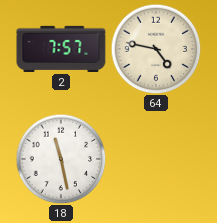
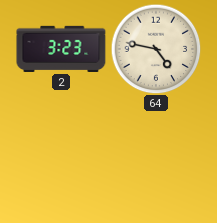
2: 7:57 -> 3:23
18: 11:28 -> none
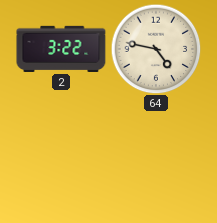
2: 3:23 -> 3:22
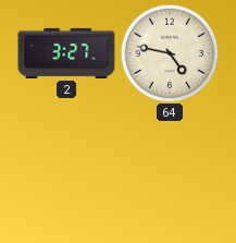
2: 3:22 -> 3:27
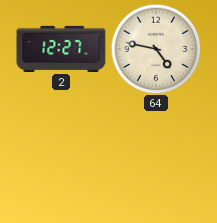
2: 3:27 -> 12:27
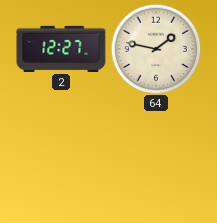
64: 4:47 -> 1:47
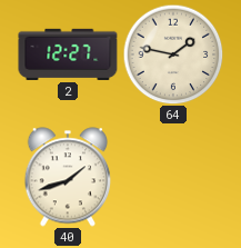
40: none -> 1:42
